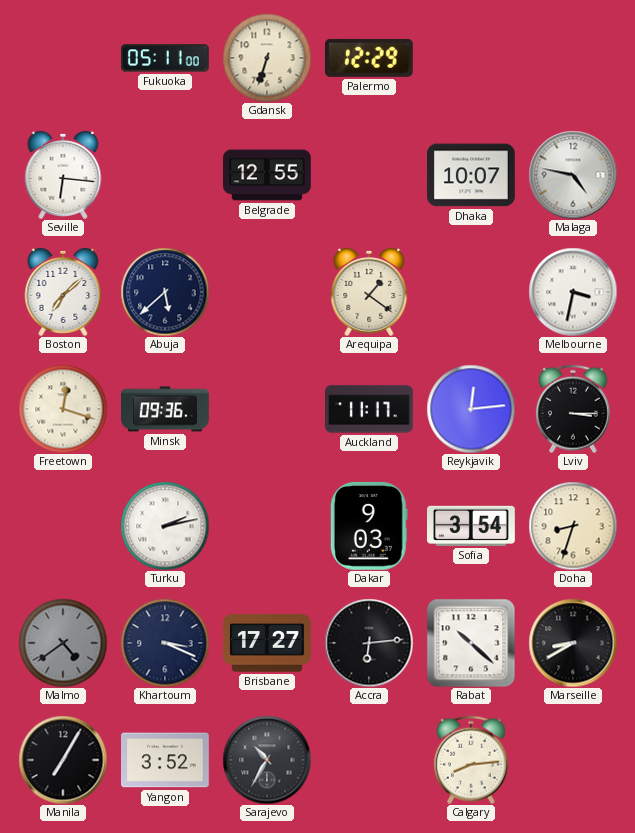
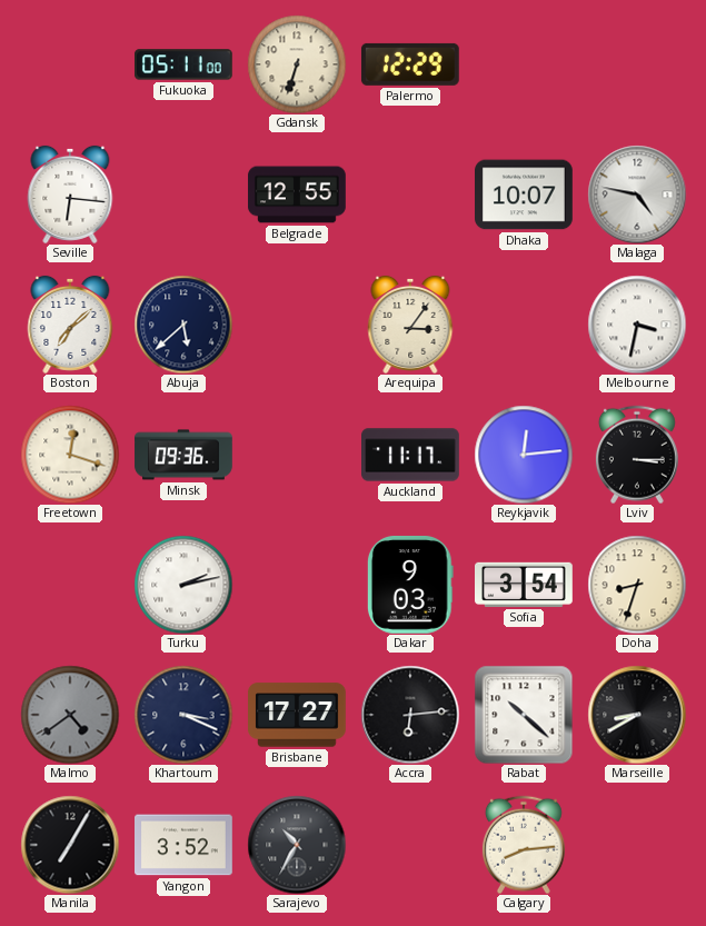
Arequipa: 1:21 -> 3:06
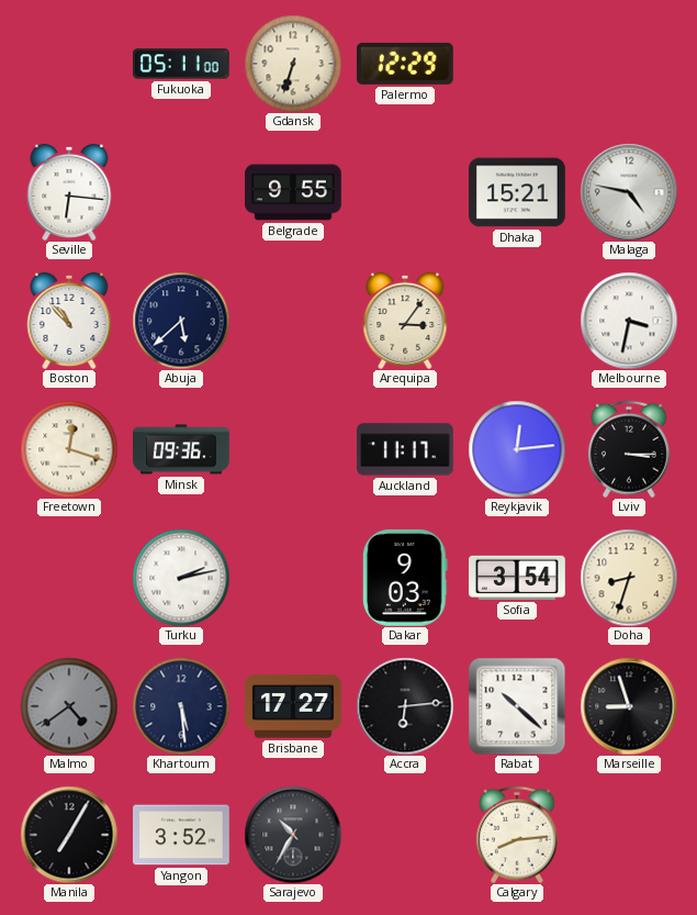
Belgrade: 12:55 -> 9:55
Dhaka: 10:07 -> 15:21
Boston: 7:08 -> 10:53
Khartoum: 3:19 -> 5:29
Marseille: 8:40 -> 8:57
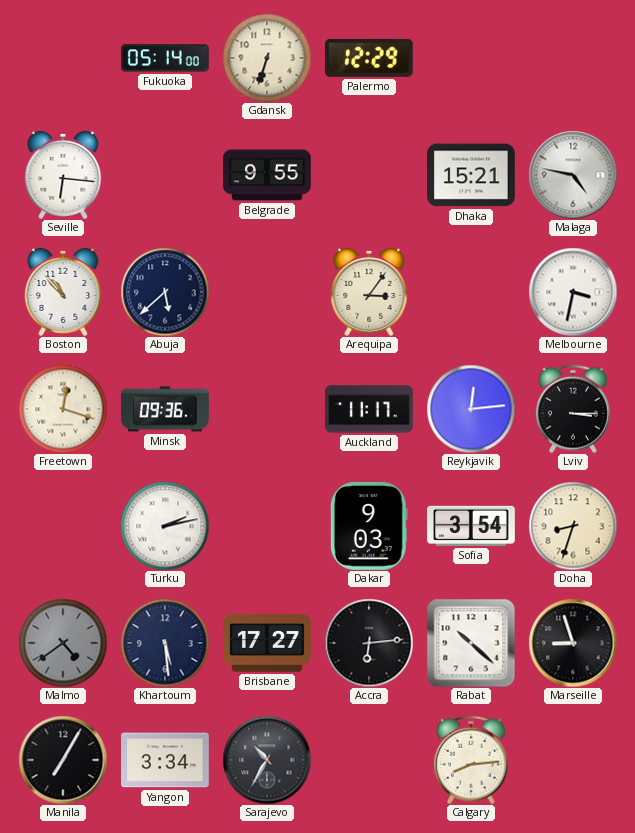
Fukuoka: 05:11 -> 05:14
Yangon: 3:52 -> 3:34
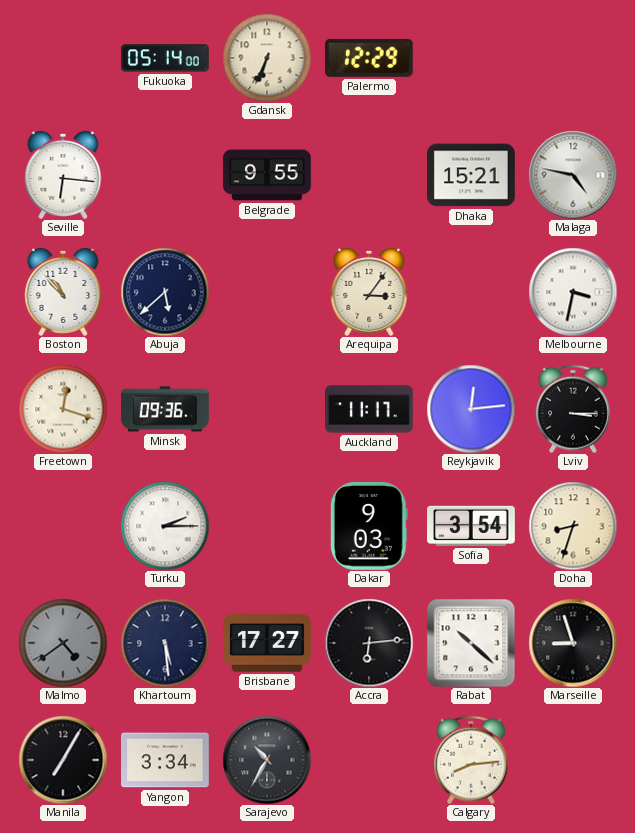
Gdansk: 6:33 -> 6:34
Turku: 2:13 -> 2:15
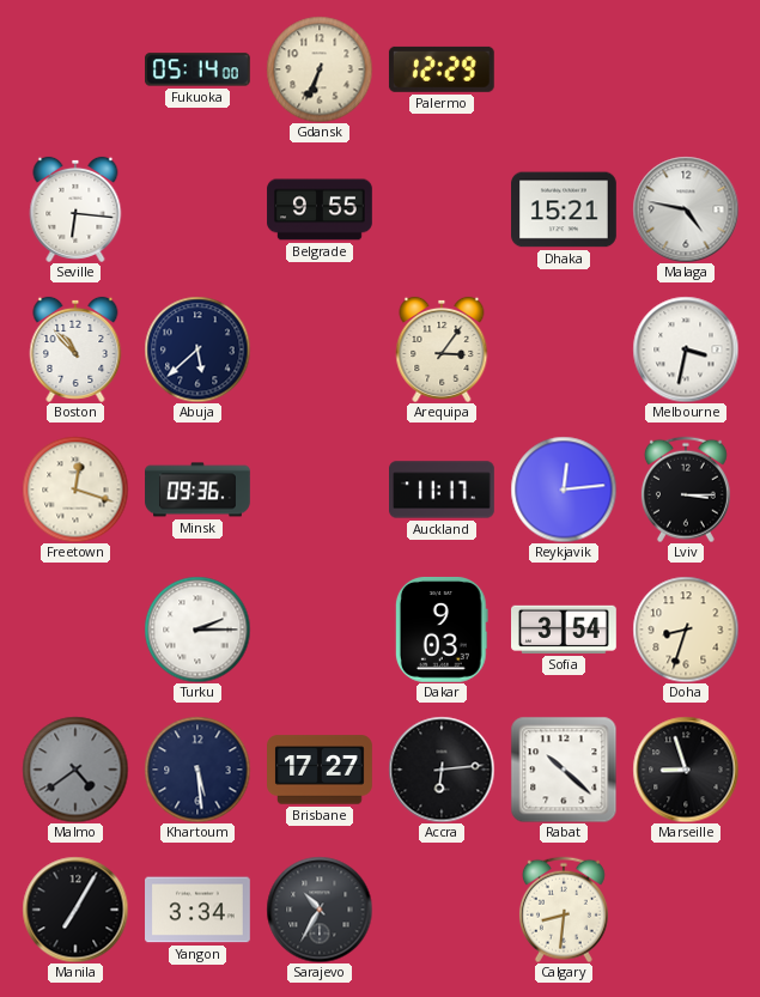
Calgary: 8:14 -> 8:31
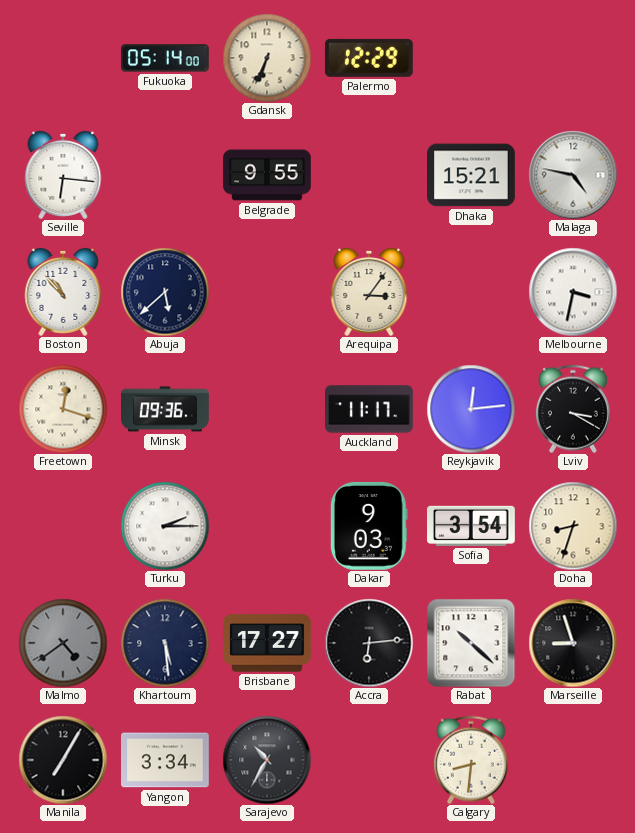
Lviv: 3:15 -> 3:20
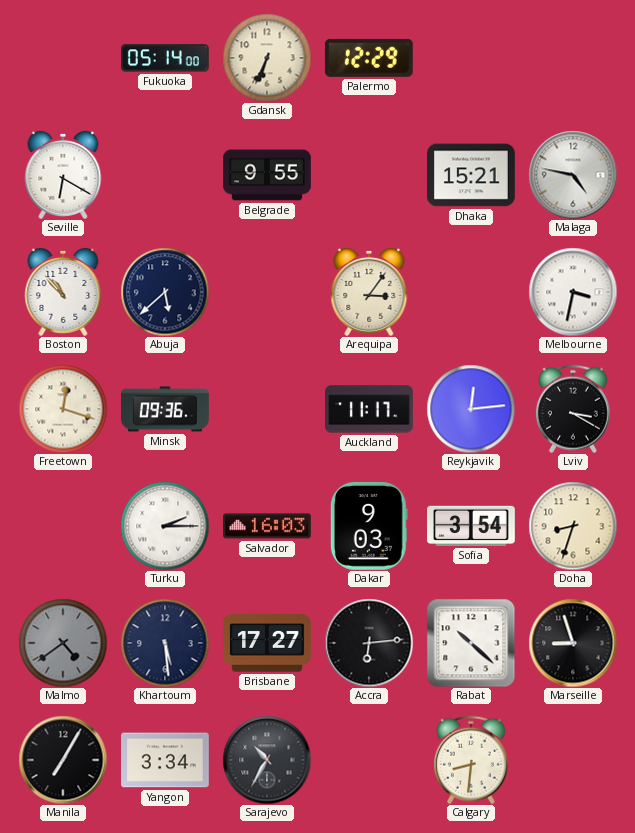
Seville: 6:16 -> 6:20
Salvador: none -> 16:03
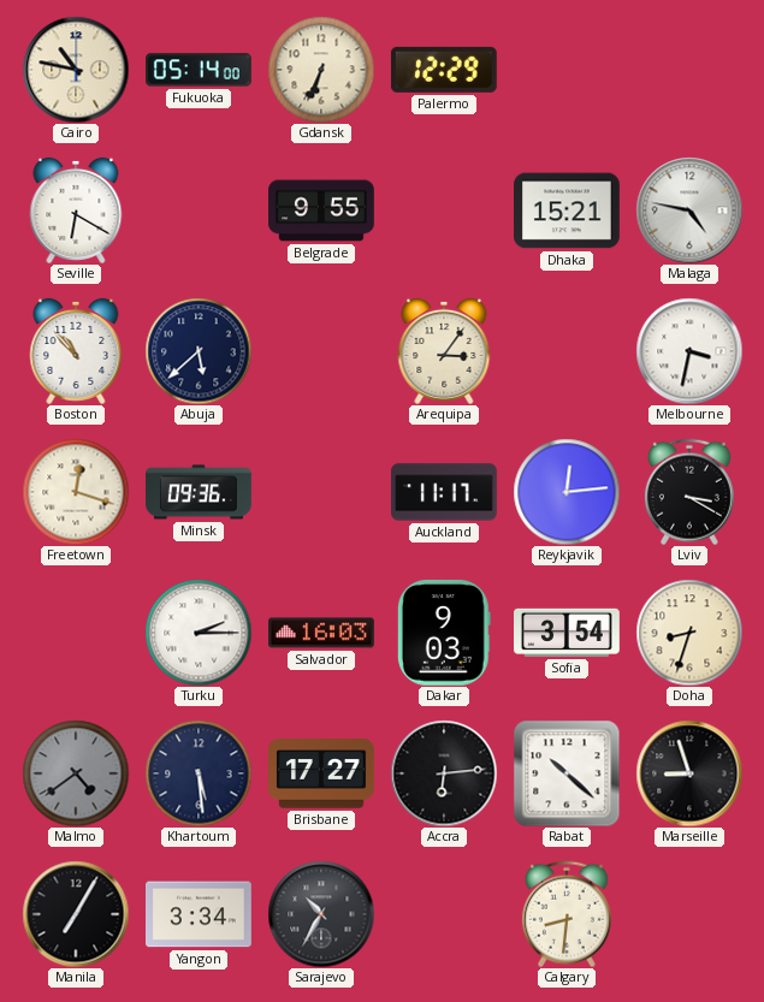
Cairo: none -> 10:47
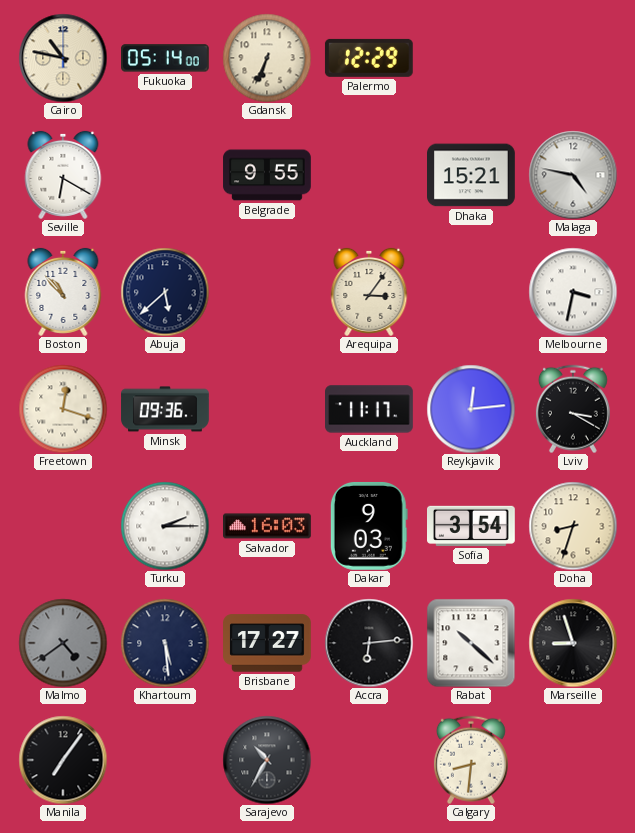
Manila: 7:05 -> 7:06
Yangon: 3:34 -> none
